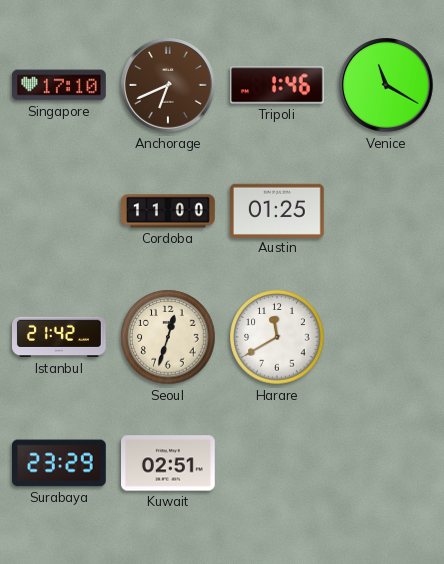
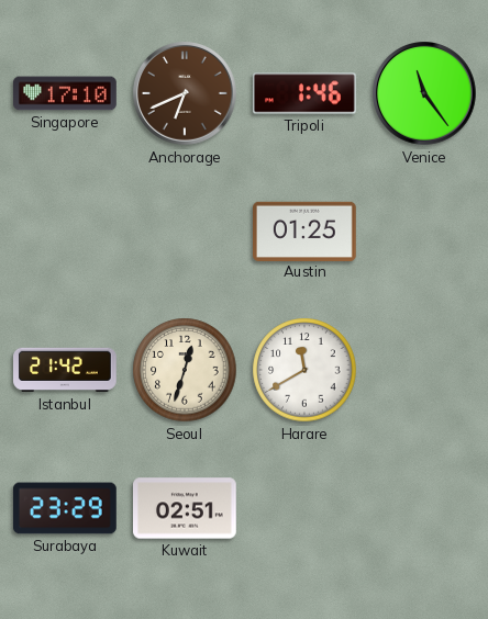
Venice: 11:20 -> 11:24
Cordoba: 11:00 -> none
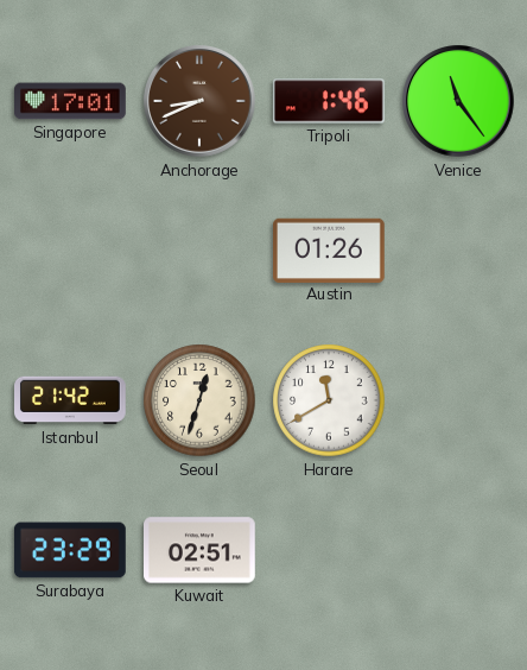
Singapore: 17:10 -> 17:01
Anchorage: 6:41 -> 8:41
Austin: 01:25 -> 01:26
